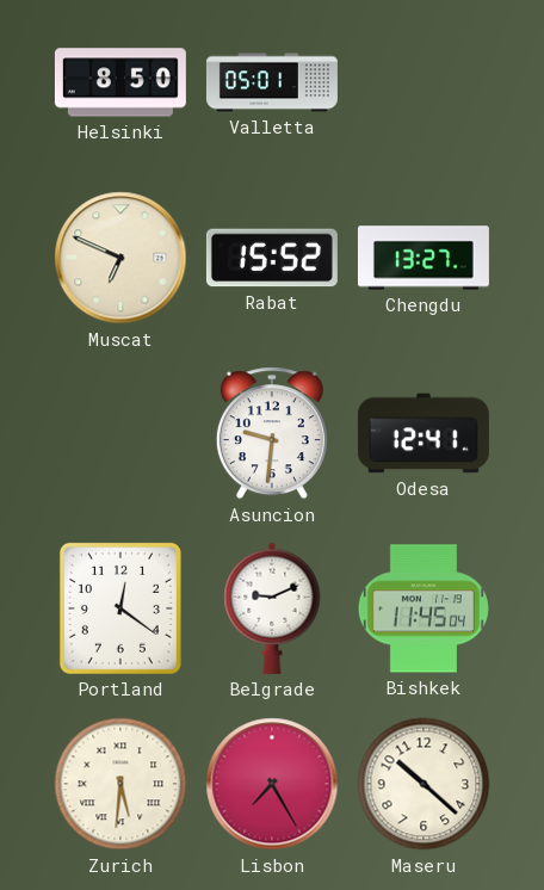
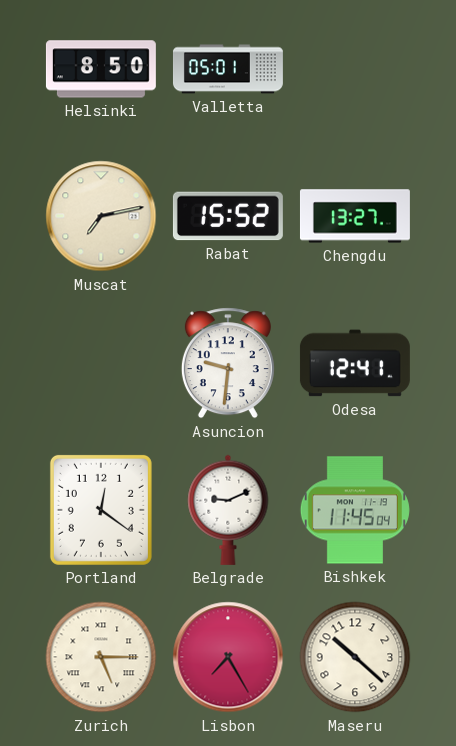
Muscat: 6:49 -> 7:13
Zurich: 5:31 -> 5:15
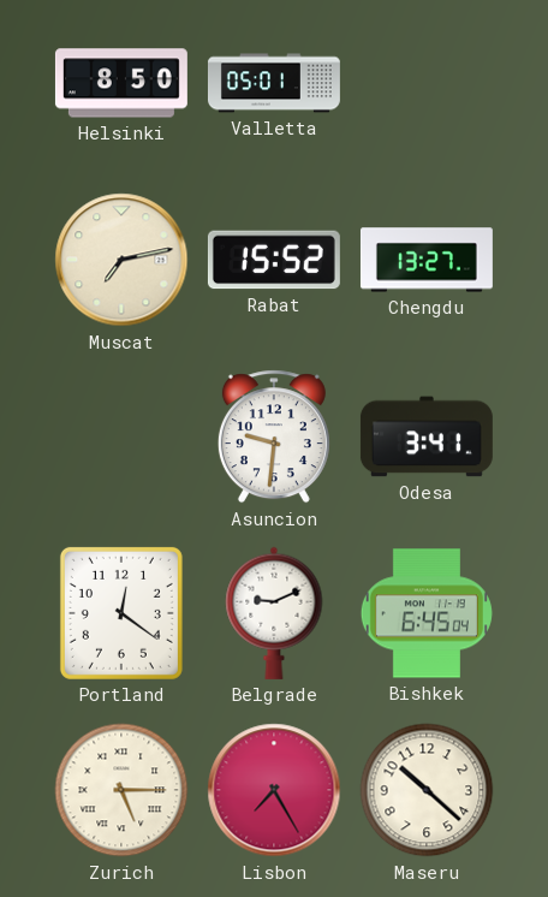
Odesa: 12:41 -> 3:41
Bishkek: 11:45 -> 6:45
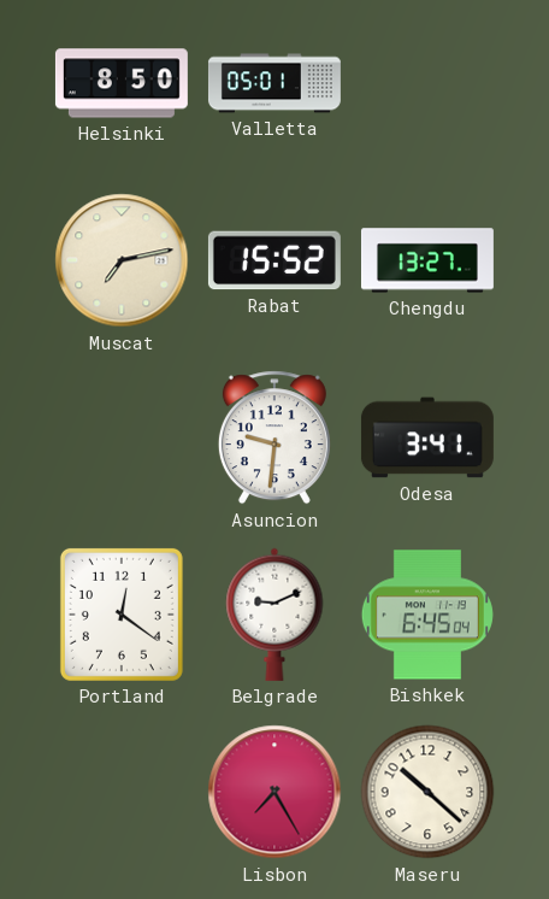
Zurich: 5:15 -> none
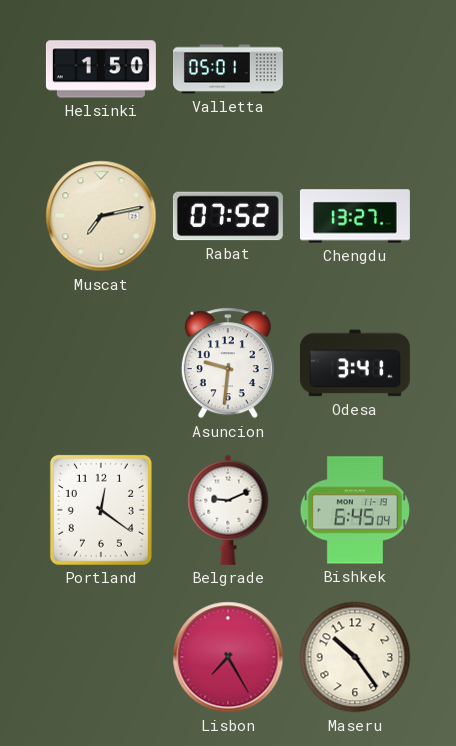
Helsinki: 8:50 -> 1:50
Rabat: 15:52 -> 07:52
Maseru: 10:22 -> 10:24
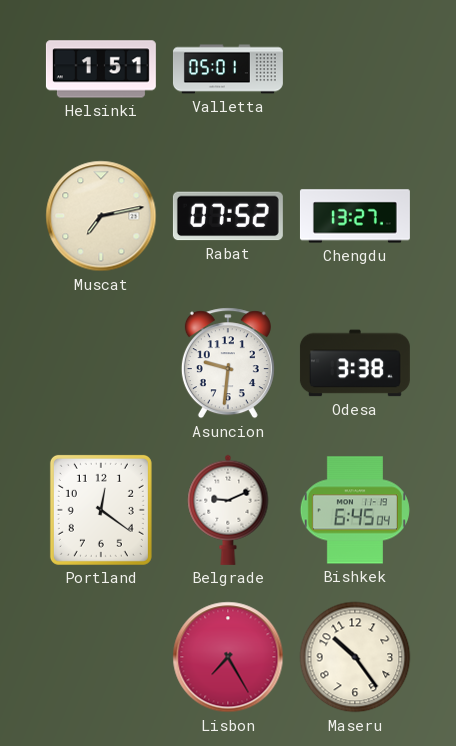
Helsinki: 1:50 -> 1:51
Odesa: 3:41 -> 3:38
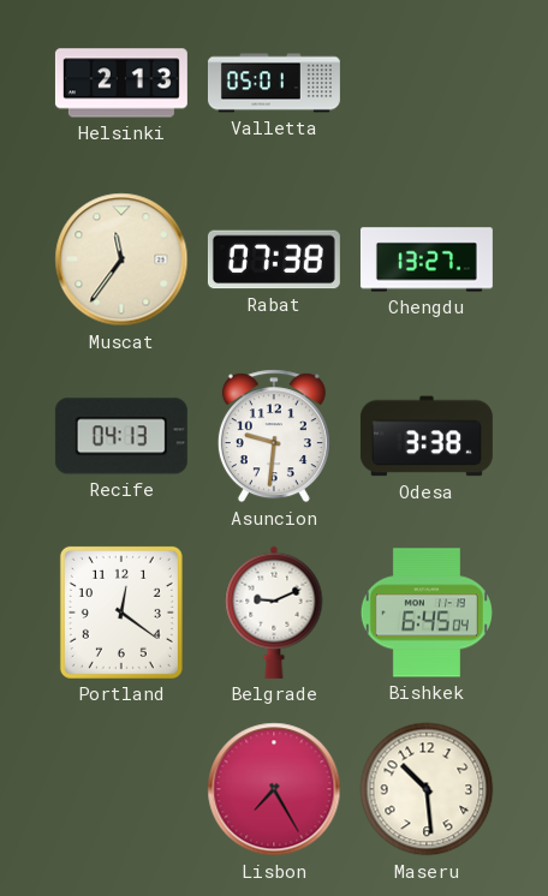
Helsinki: 1:51 -> 2:13
Muscat: 7:13 -> 11:36
Rabat: 07:52 -> 07:38
Recife: none -> 04:13
Maseru: 10:24 -> 10:29
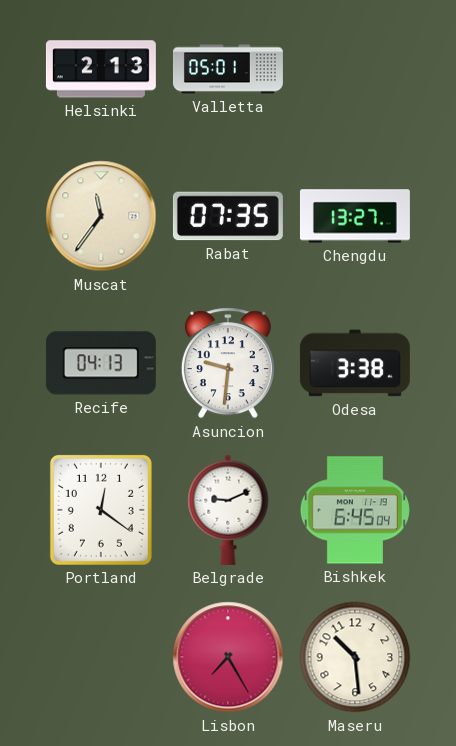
Rabat: 07:38 -> 07:35
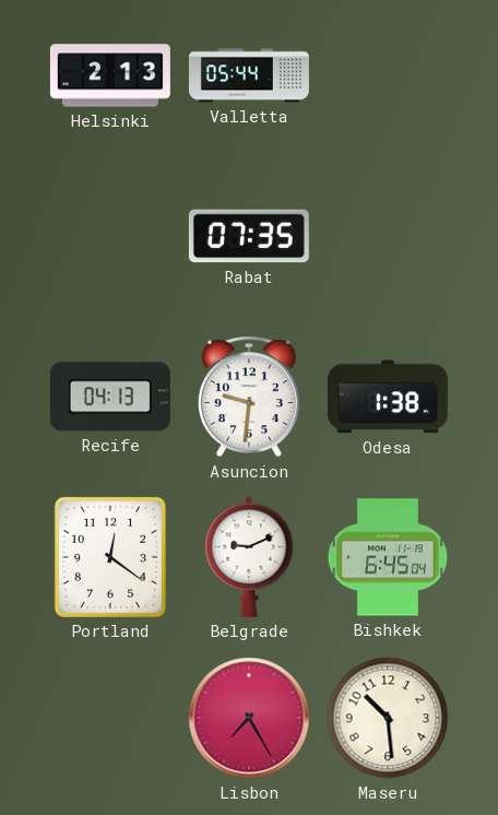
Valletta: 05:01 -> 05:44
Muscat: 11:36 -> none
Chengdu: 13:27 -> none
Odesa: 3:38 -> 1:38
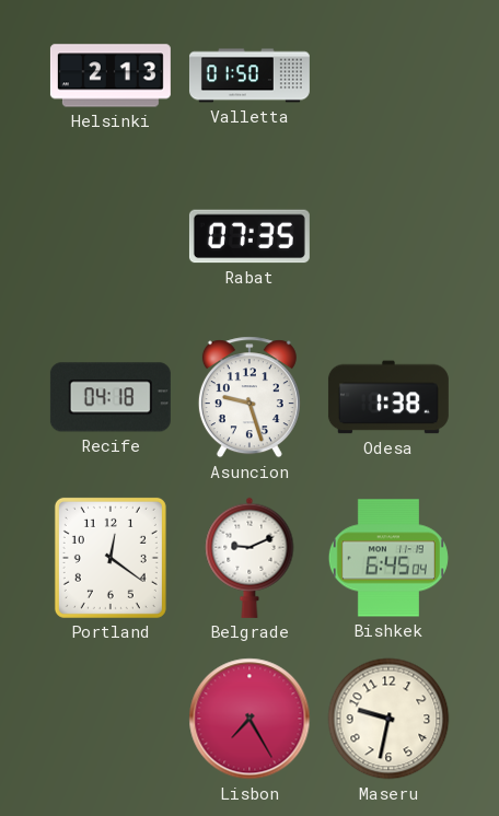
Valletta: 05:44 -> 01:50
Recife: 04:13 -> 04:18
Asuncion: 9:31 -> 9:27
Maseru: 10:29 -> 9:32
